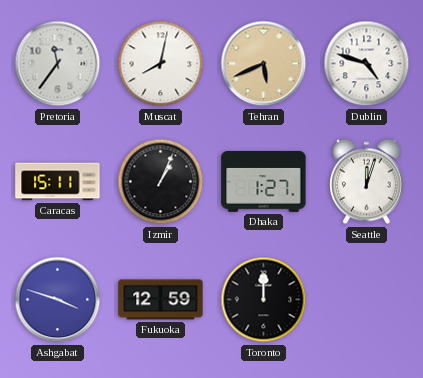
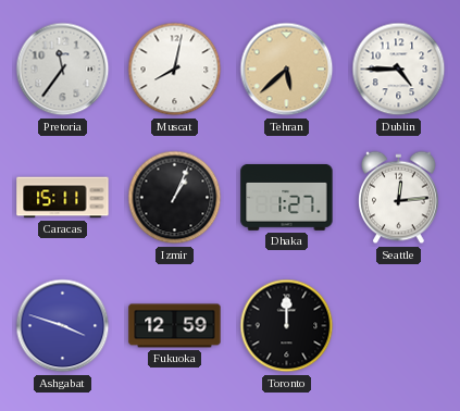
Tehran: 5:41 -> 5:38
Dublin: 4:48 -> 4:45
Seattle: 12:03 -> 12:14
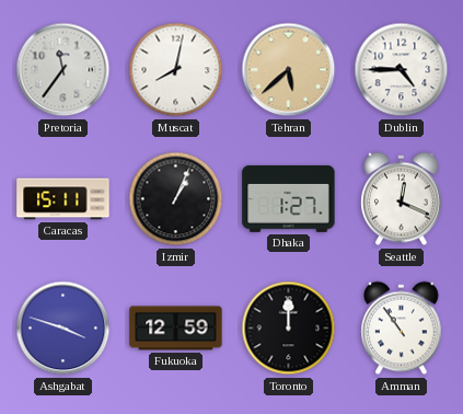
Seattle: 12:14 -> 12:19
Amman: none -> 10:54
